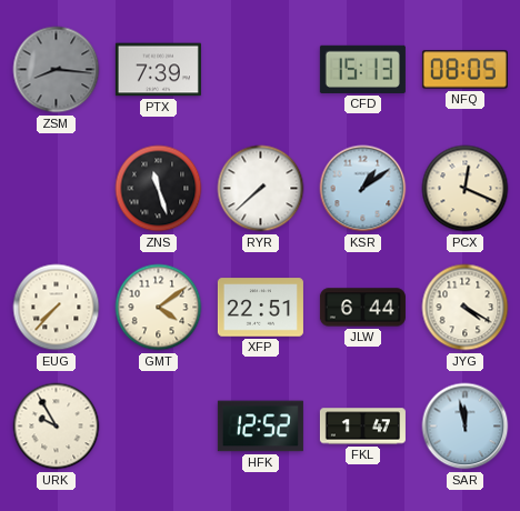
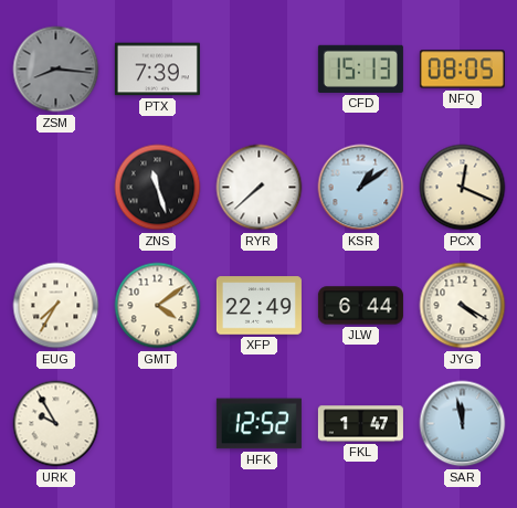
EUG: 7:37 -> 7:35
XFP: 22:51 -> 22:49
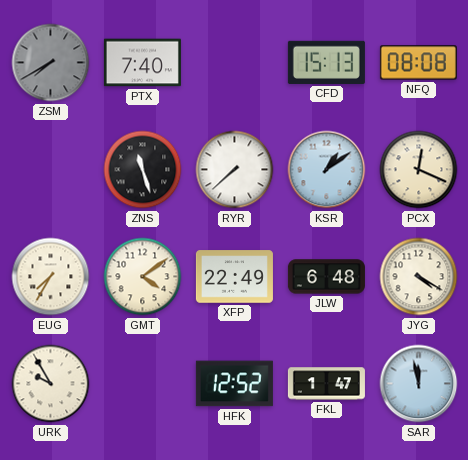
ZSM: 8:16 -> 7:40
PTX: 7:39 -> 7:40
NFQ: 08:05 -> 08:08
JLW: 6:44 -> 6:48
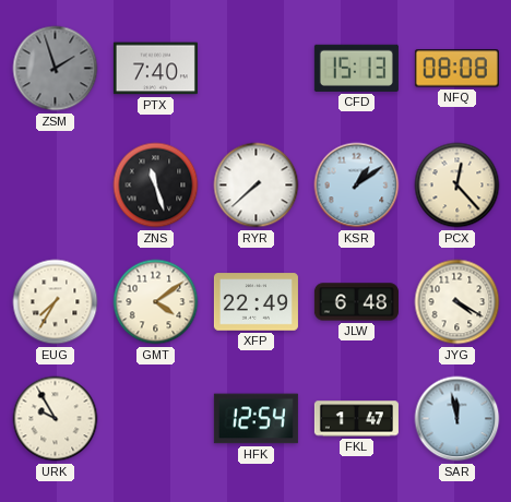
ZSM: 7:40 -> 1:57
PCX: 12:19 -> 12:23
HFK: 12:52 -> 12:54
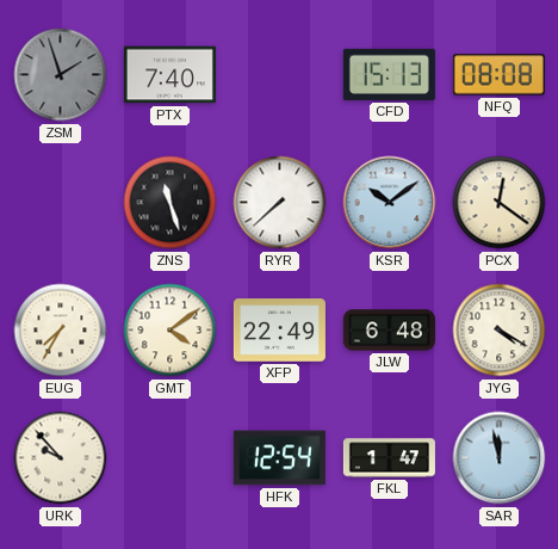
KSR: 1:09 -> 10:09
PCX: 12:23 -> 12:21
URK: 9:55 -> 9:53
